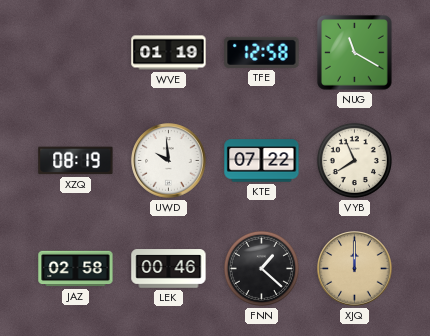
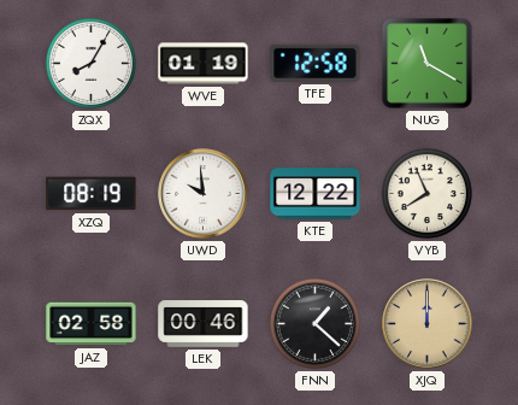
ZQX: none -> 8:05
KTE: 07:22 -> 12:22
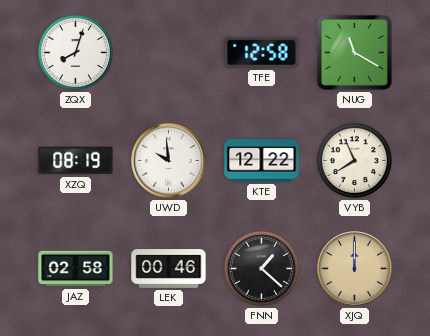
ZQX: 8:05 -> 8:03
WVE: 01:19 -> none
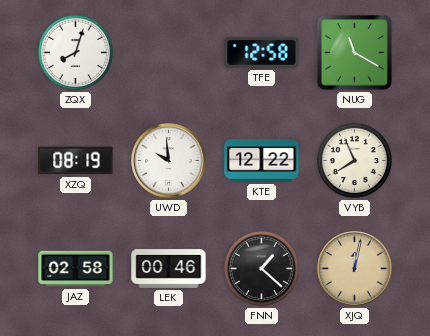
XJQ: 12:00 -> 12:02
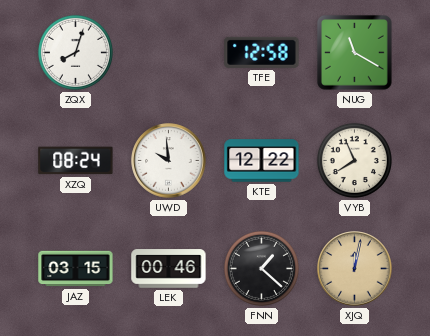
XZQ: 08:19 -> 08:24
JAZ: 02:58 -> 03:15
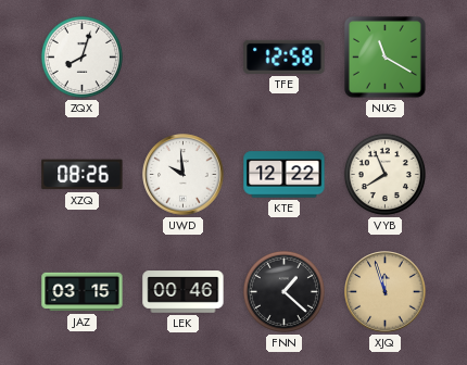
XZQ: 08:24 -> 08:26
XJQ: 12:02 -> 11:57
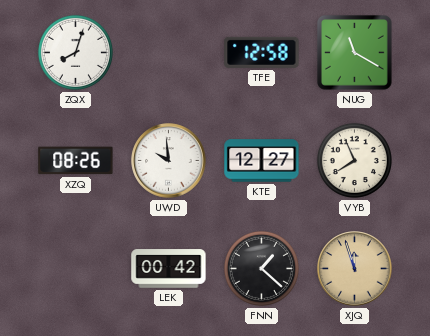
KTE: 12:22 -> 12:27
JAZ: 03:15 -> none
LEK: 00:46 -> 00:42
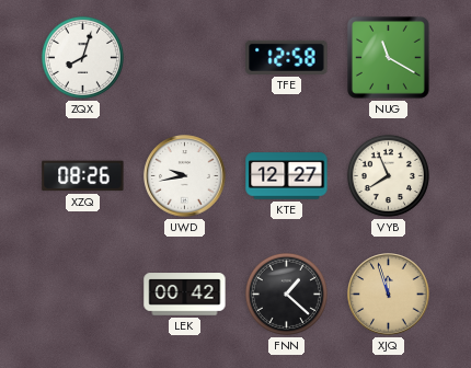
UWD: 9:59 -> 9:43
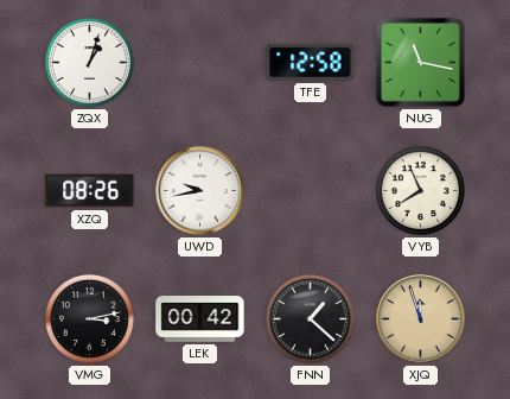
ZQX: 8:03 -> 1:03
NUG: 11:20 -> 11:17
KTE: 12:27 -> none
VMG: none -> 3:13
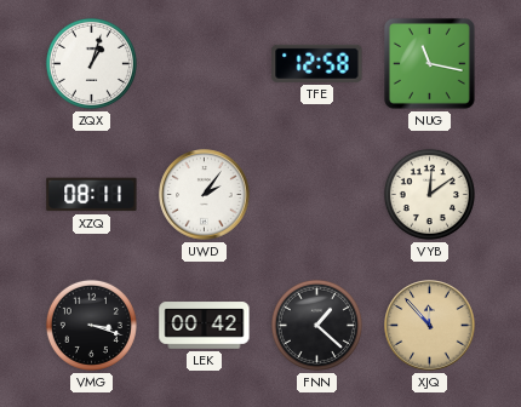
XZQ: 08:26 -> 08:11
UWD: 9:43 -> 2:06
VYB: 7:56 -> 12:09
VMG: 3:13 -> 3:18
XJQ: 11:57 -> 11:53
